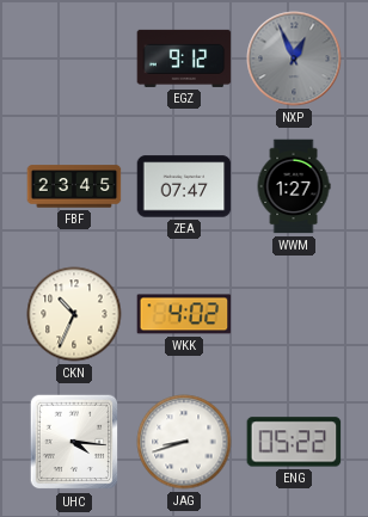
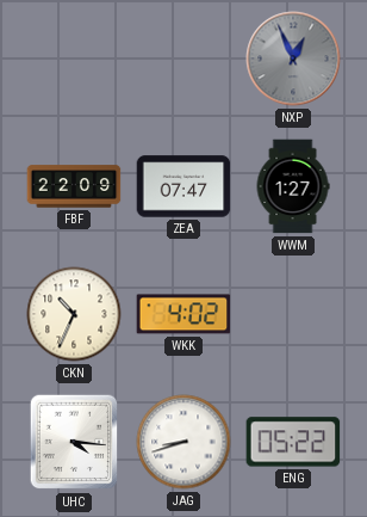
EGZ: 9:12 -> none
FBF: 23:45 -> 22:09
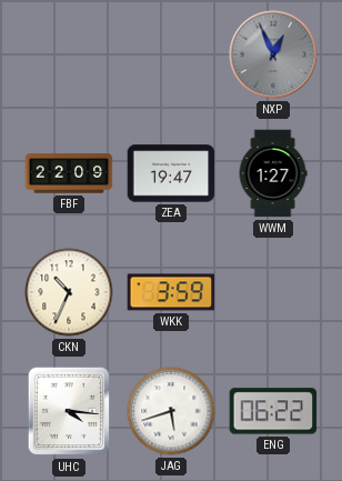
ZEA: 07:47 -> 19:47
WKK: 4:02 -> 3:59
JAG: 8:42 -> 5:42
ENG: 05:22 -> 06:22
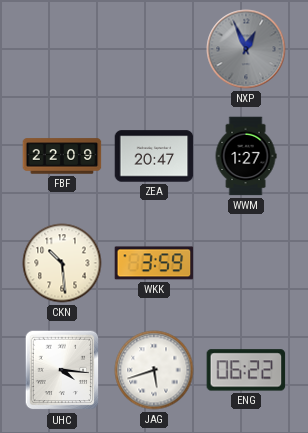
ZEA: 19:47 -> 20:47
CKN: 10:34 -> 10:29
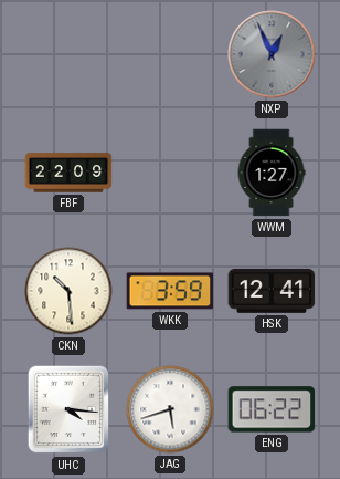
ZEA: 20:47 -> none
HSK: none -> 12:41
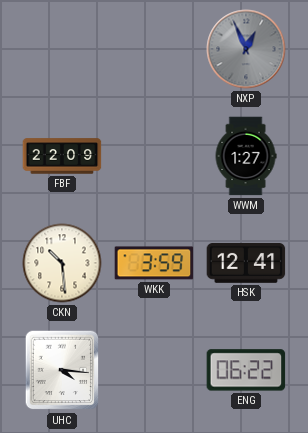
JAG: 5:42 -> none
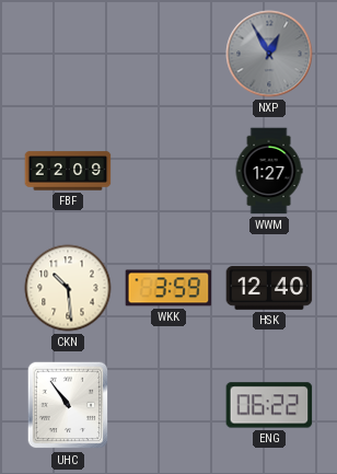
NXP: 12:56 -> 12:55
HSK: 12:41 -> 12:40
UHC: 4:16 -> 10:54
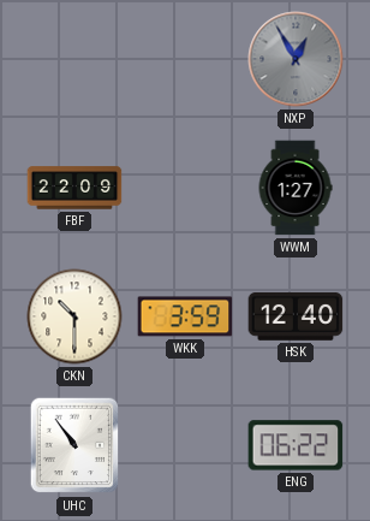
CKN: 10:29 -> 10:30
